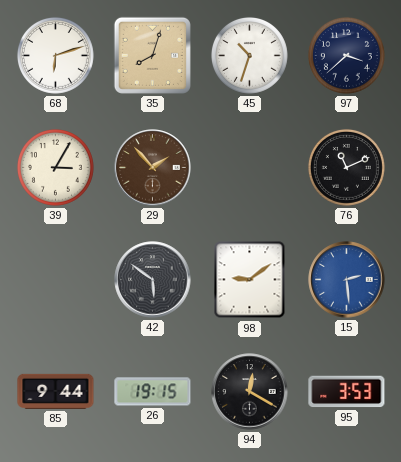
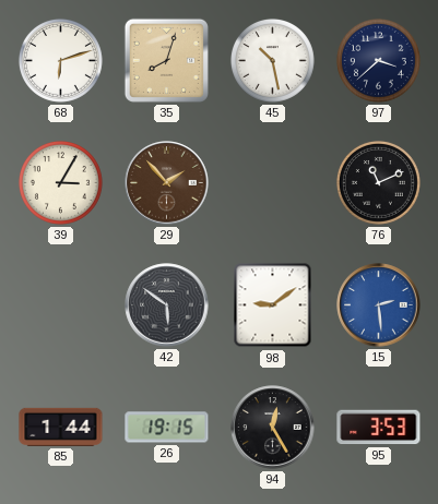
45: 10:33 -> 10:28
85: 9:44 -> 1:44
94: 12:20 -> 12:25
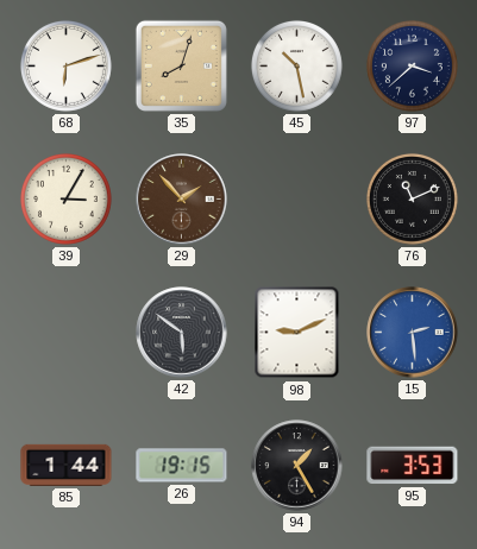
98: 9:09 -> 9:11
94: 12:25 -> 1:25
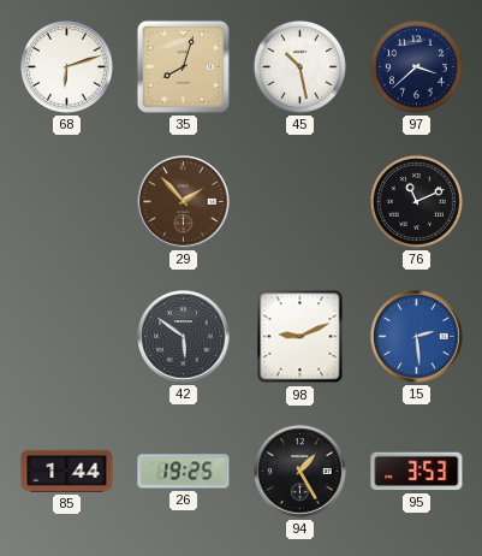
39: 3:05 -> none
26: 19:15 -> 19:25
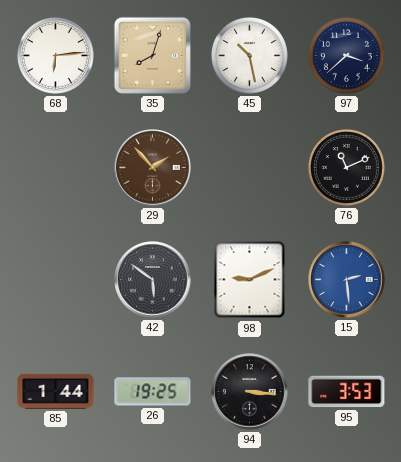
68: 6:12 -> 6:14
94: 1:25 -> 3:16
